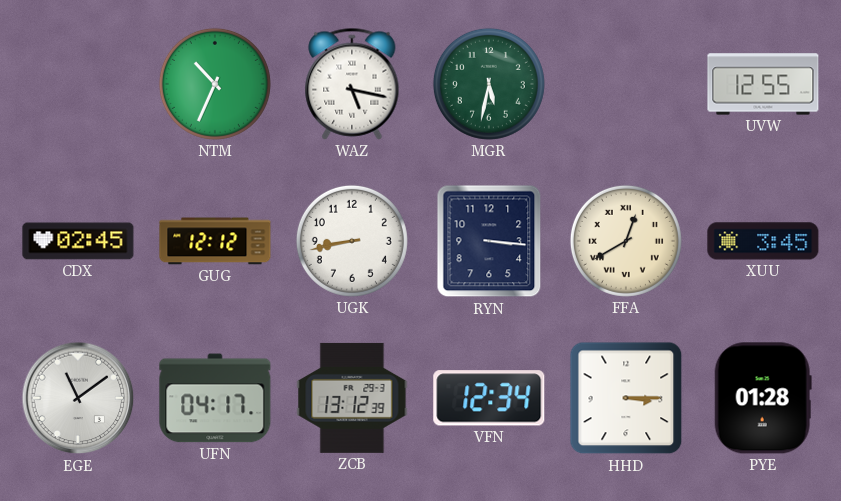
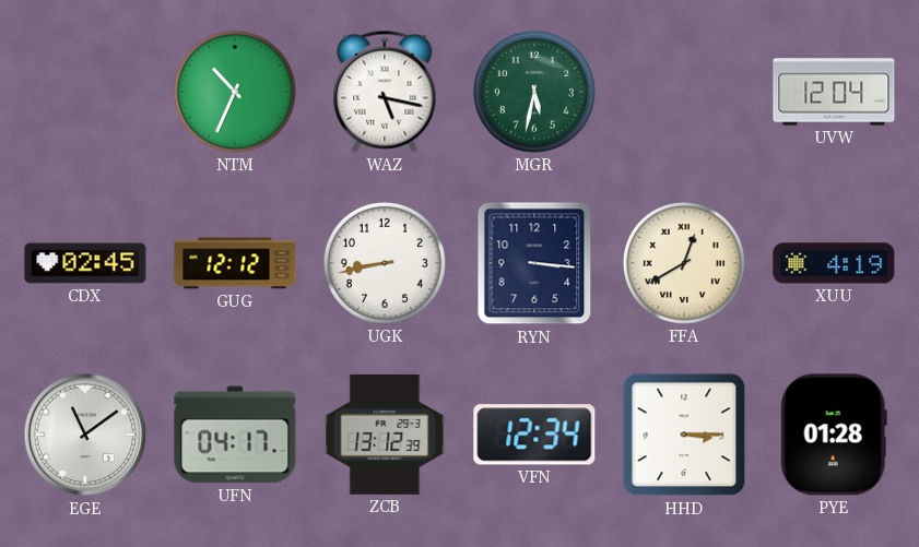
UVW: 12:55 -> 12:04
XUU: 3:45 -> 4:19
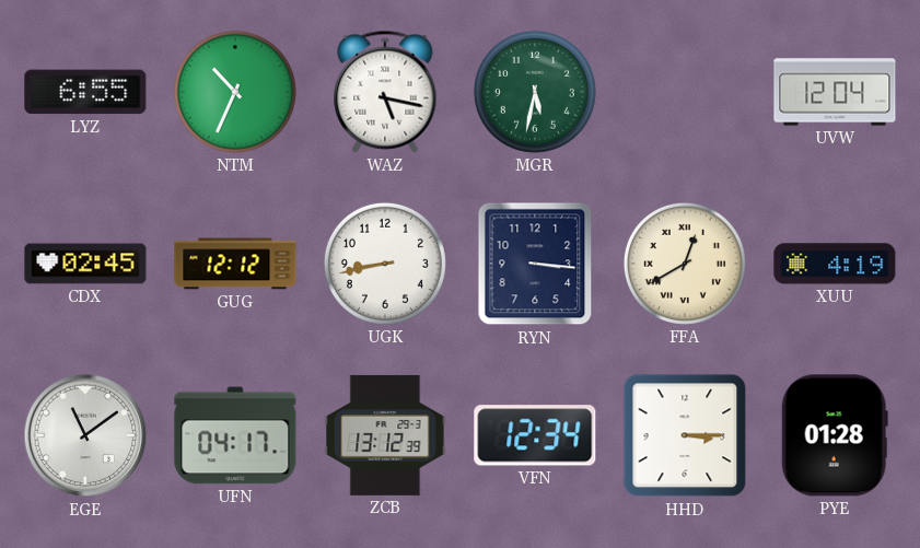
LYZ: none -> 6:55
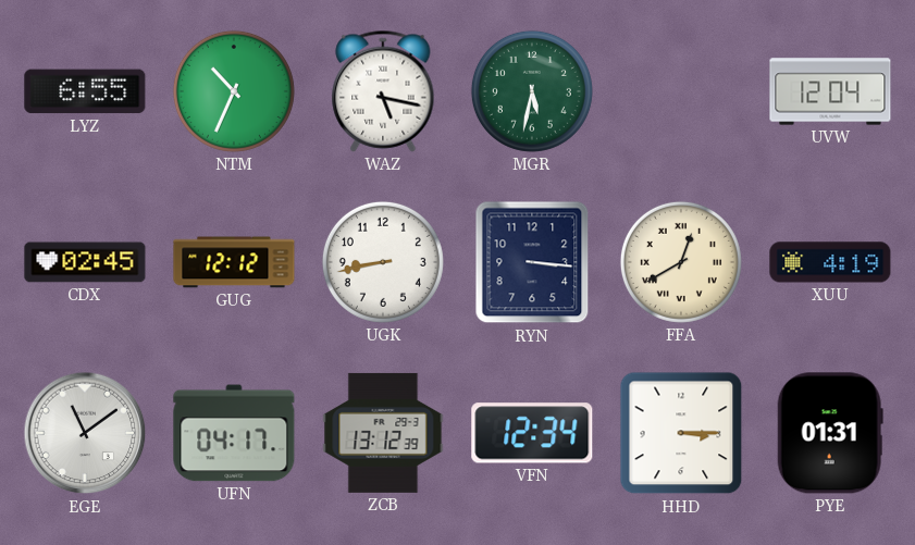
PYE: 01:28 -> 01:31
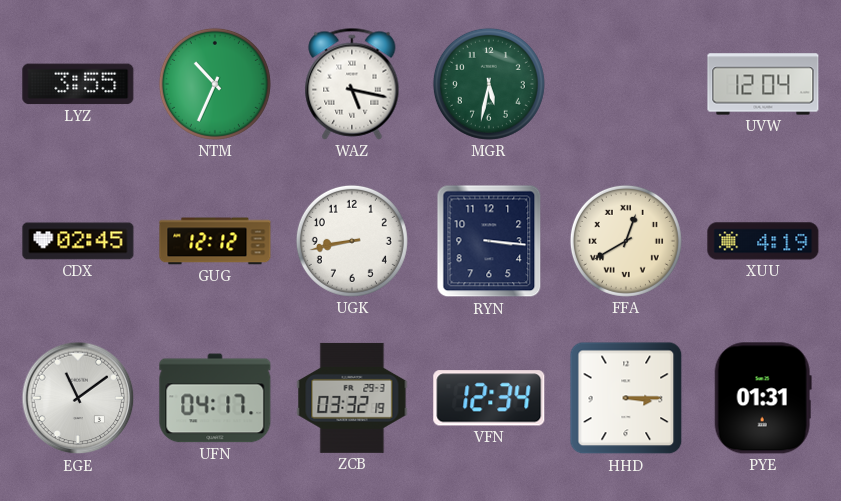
LYZ: 6:55 -> 3:55
ZCB: 13:12 -> 03:32
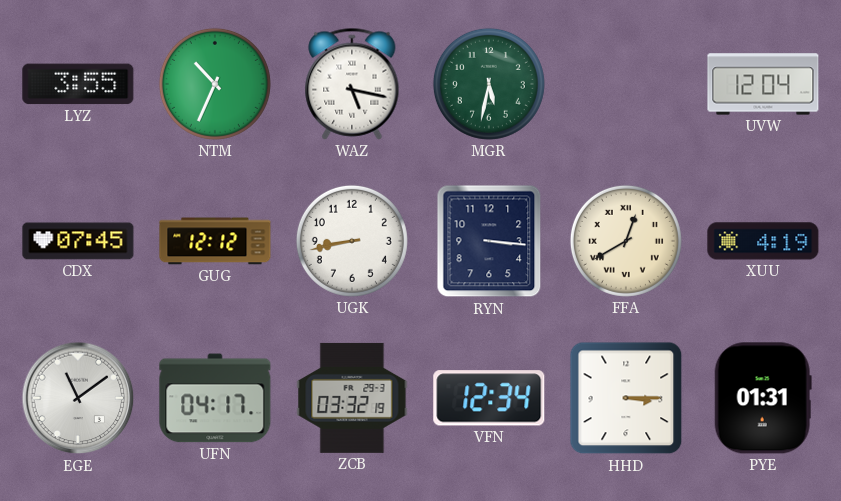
CDX: 02:45 -> 07:45
